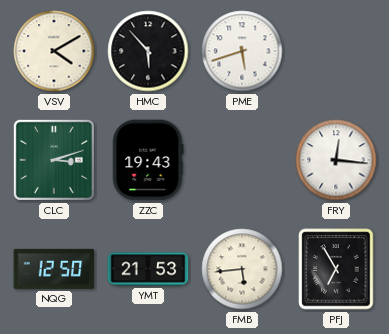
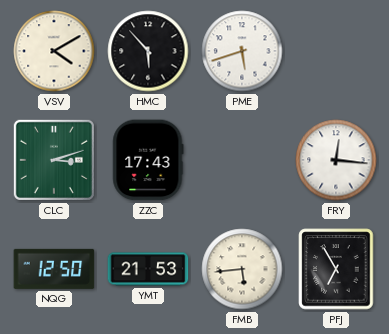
ZZC: 19:43 -> 17:43
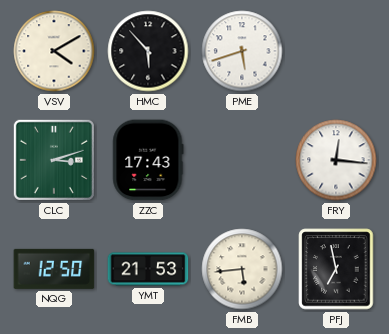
PFJ: 6:55 -> 6:58
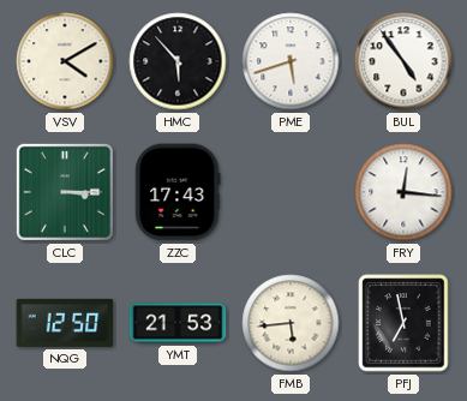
BUL: none -> 4:54
CLC: 3:12 -> 3:15
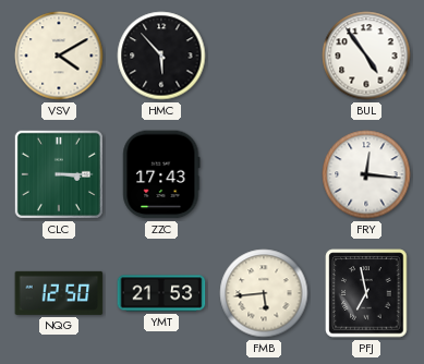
PME: 5:42 -> none
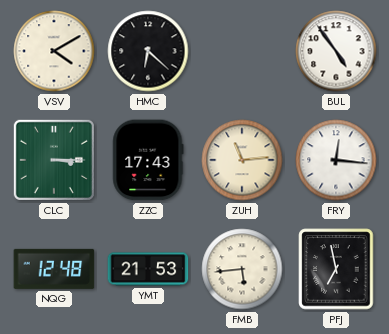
HMC: 5:53 -> 6:22
ZUH: none -> 11:14
NQG: 12:50 -> 12:48
